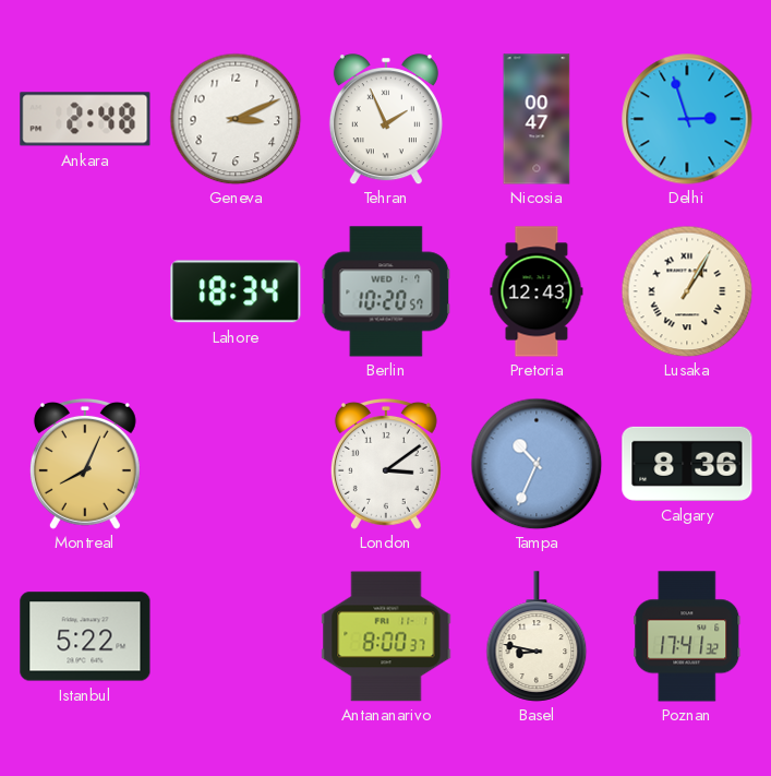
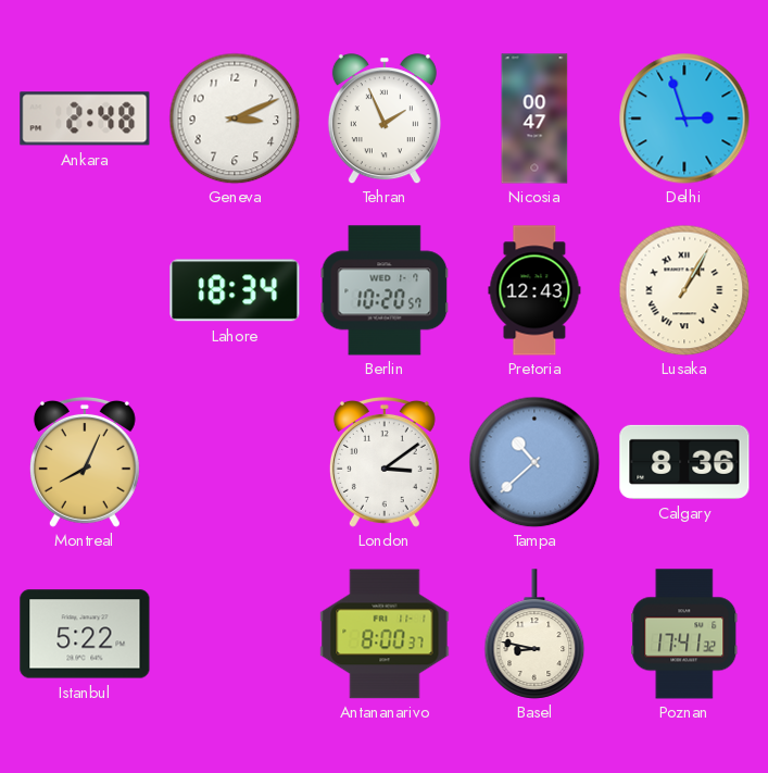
Tampa: 10:34 -> 10:38
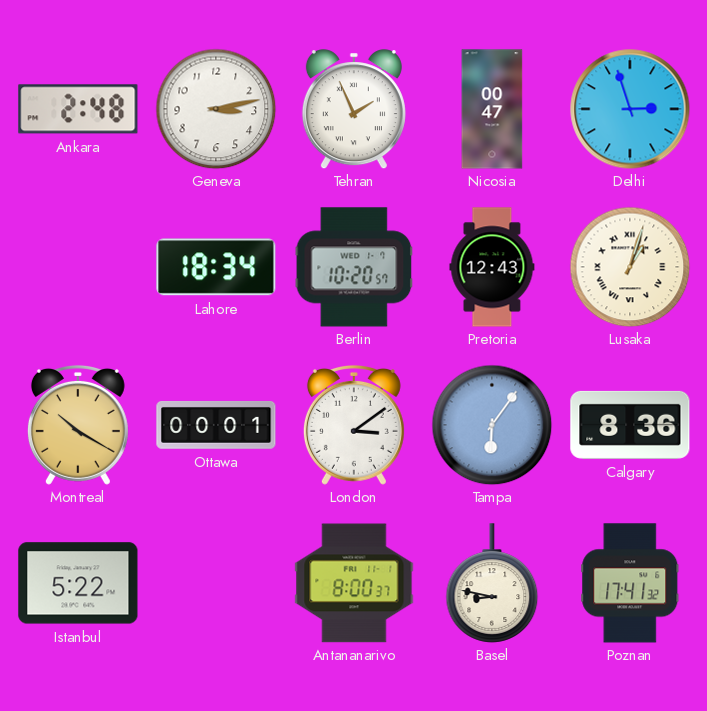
Geneva: 3:11 -> 3:13
Lusaka: 1:05 -> 1:03
Montreal: 8:04 -> 10:20
Ottawa: none -> 00:01
Tampa: 10:38 -> 6:06
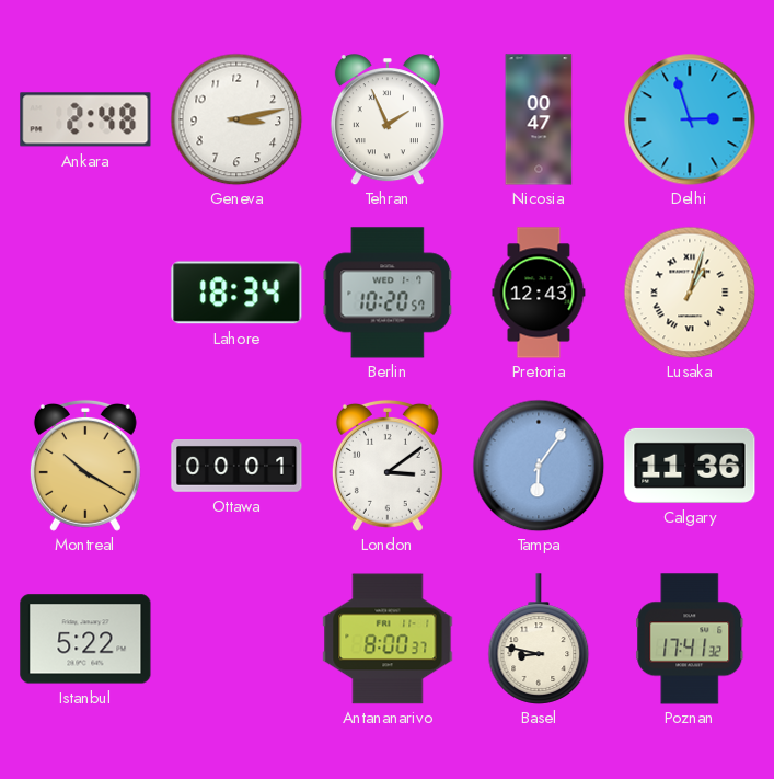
Calgary: 8:36 -> 11:36
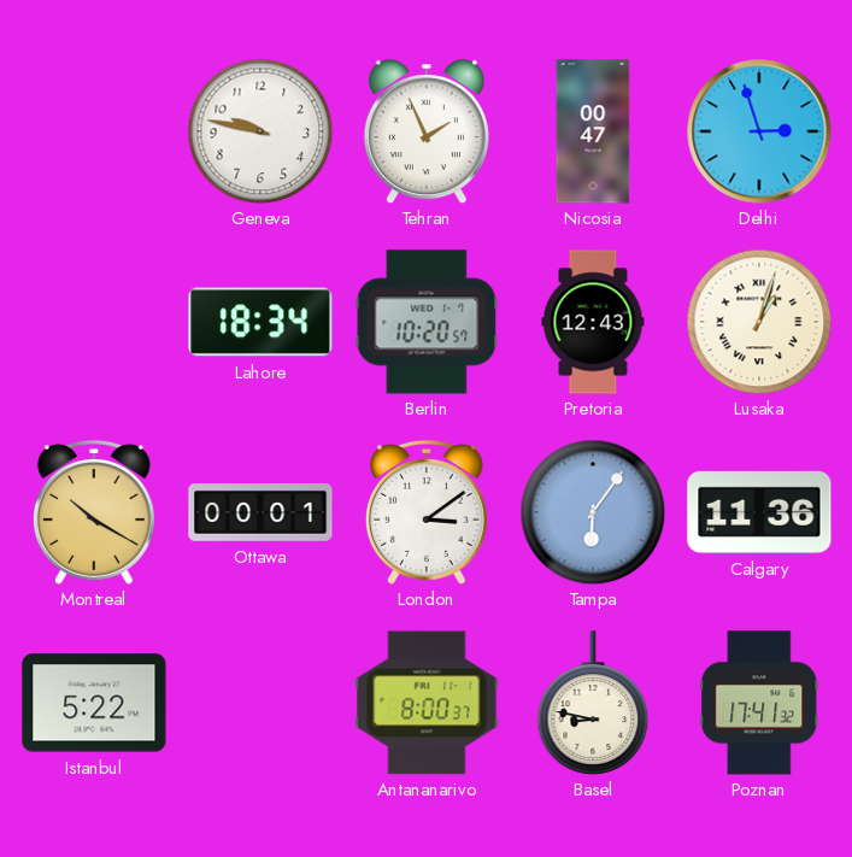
Ankara: 2:48 -> none
Geneva: 3:13 -> 9:47
